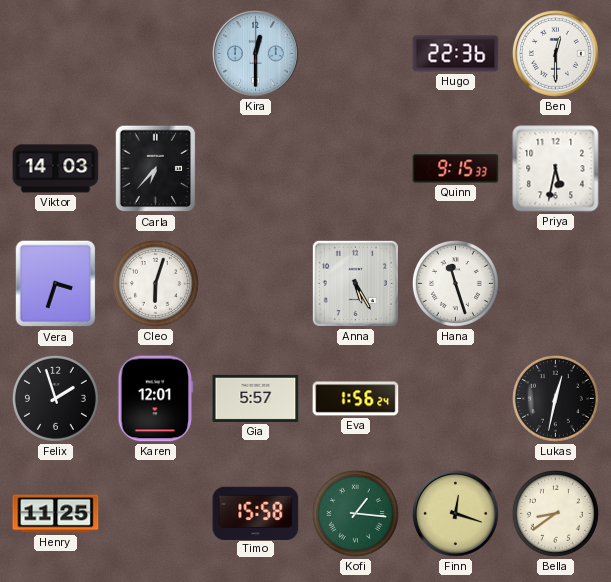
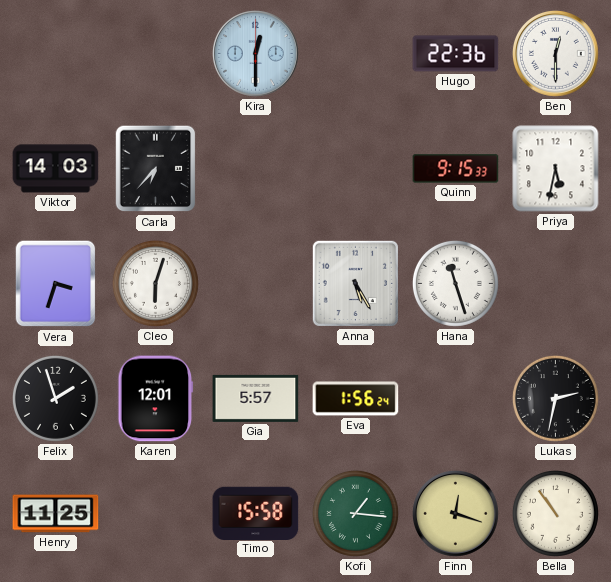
Lukas: 12:32 -> 2:32
Bella: 8:39 -> 10:54
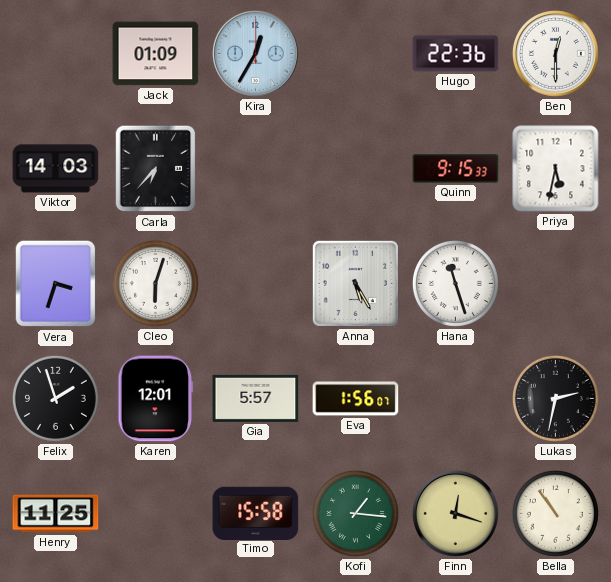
Jack: none -> 01:09
Kira: 12:30 -> 12:35
Eva: 1:56:24 -> 1:56:07
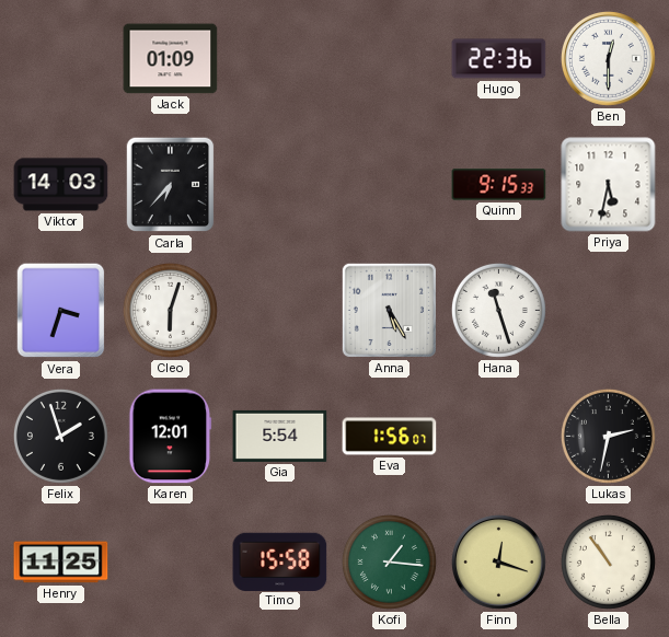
Kira: 12:35 -> none
Gia: 5:57 -> 5:54
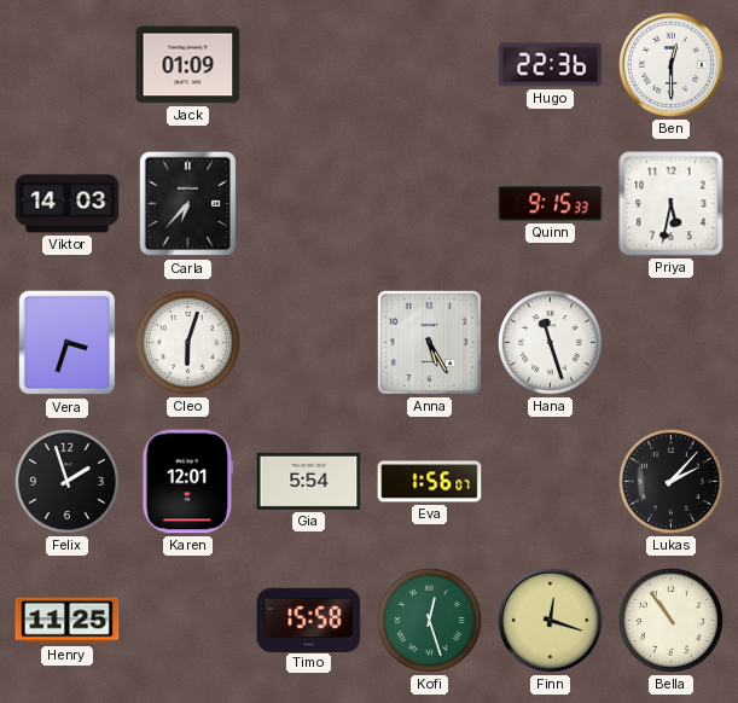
Lukas: 2:32 -> 2:07
Kofi: 1:16 -> 12:27
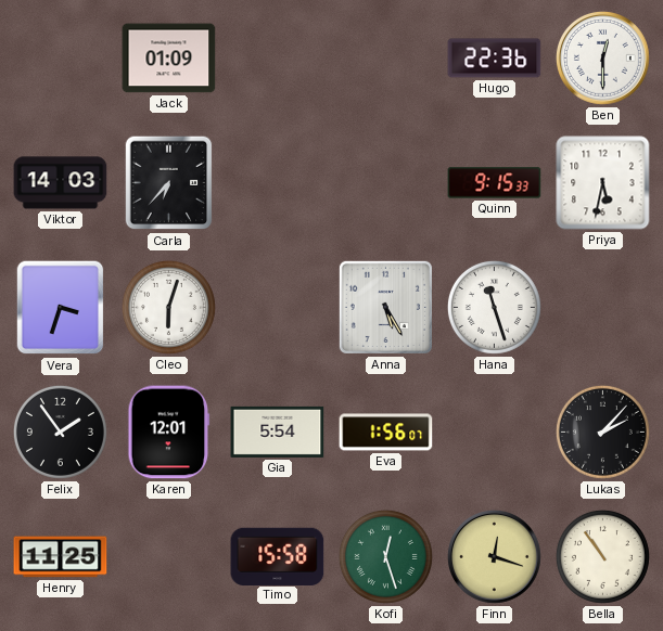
Felix: 1:57 -> 1:54
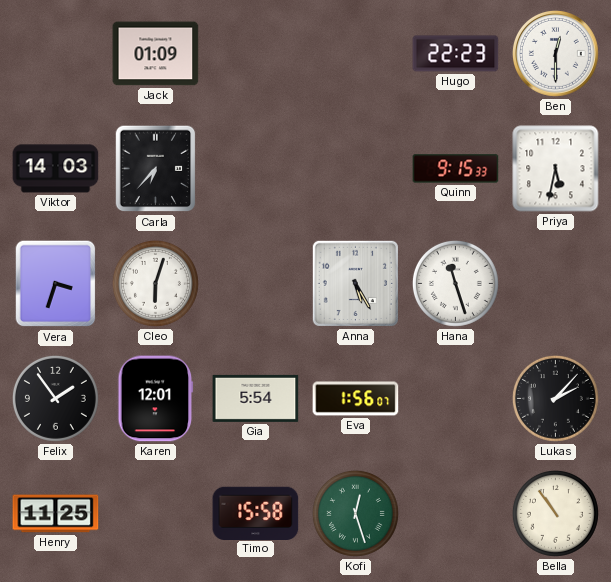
Hugo: 22:36 -> 22:23
Finn: 12:18 -> none
